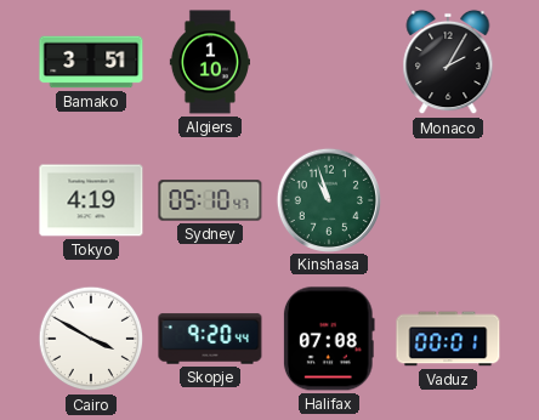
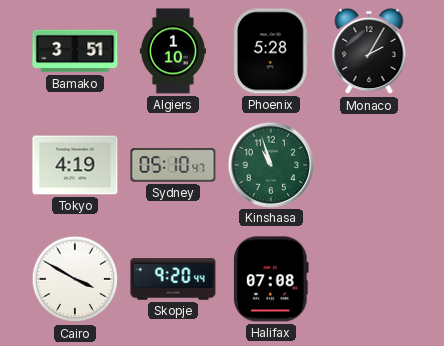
Phoenix: none -> 5:28
Vaduz: 00:01 -> none
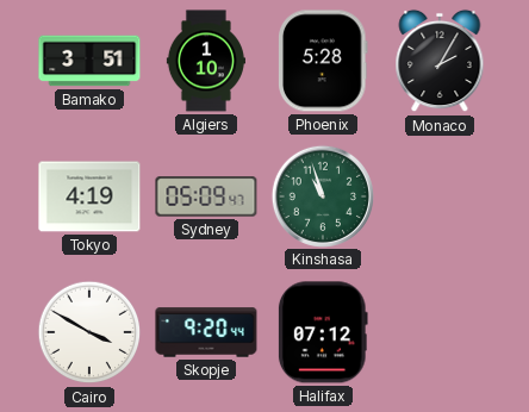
Sydney: 05:10 -> 05:09
Halifax: 07:08 -> 07:12
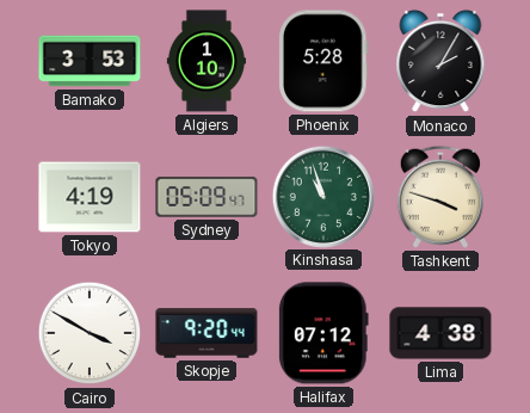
Bamako: 3:51 -> 3:53
Tashkent: none -> 3:48
Lima: none -> 4:38
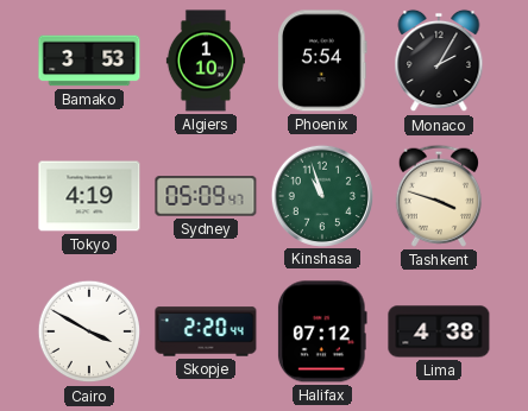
Phoenix: 5:28 -> 5:54
Skopje: 9:20 -> 2:20
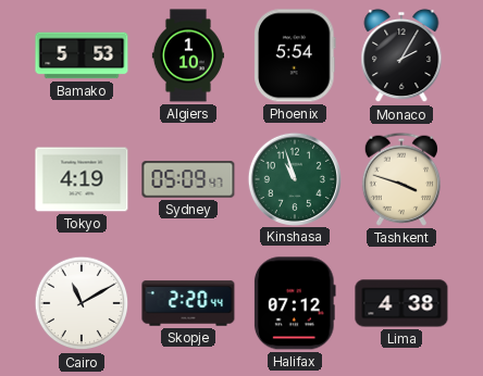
Bamako: 3:53 -> 5:53
Cairo: 3:50 -> 11:10
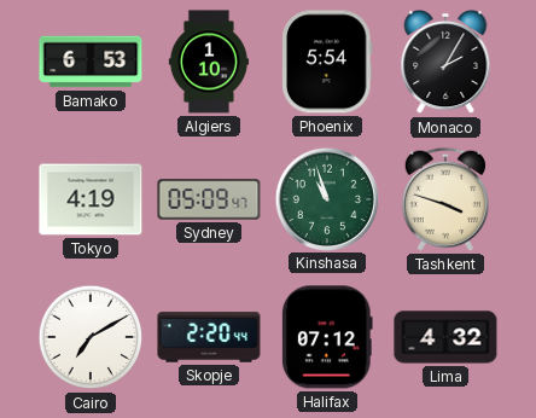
Bamako: 5:53 -> 6:53
Cairo: 11:10 -> 7:10
Lima: 4:38 -> 4:32
